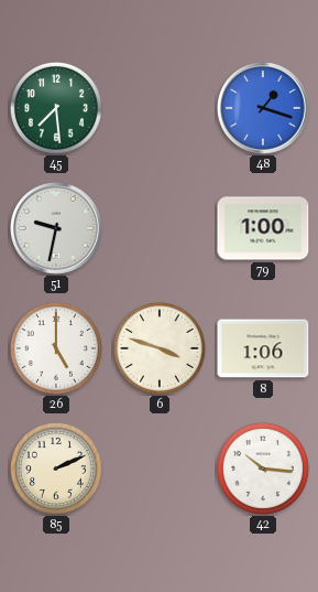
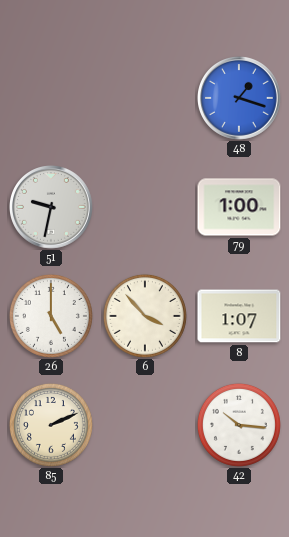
45: 7:29 -> none
6: 3:48 -> 3:53
8: 1:06 -> 1:07
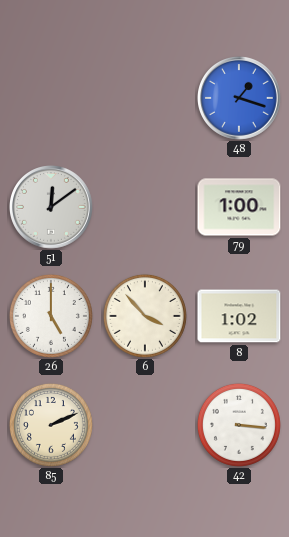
51: 9:32 -> 12:09
8: 1:07 -> 1:02
42: 10:16 -> 3:16
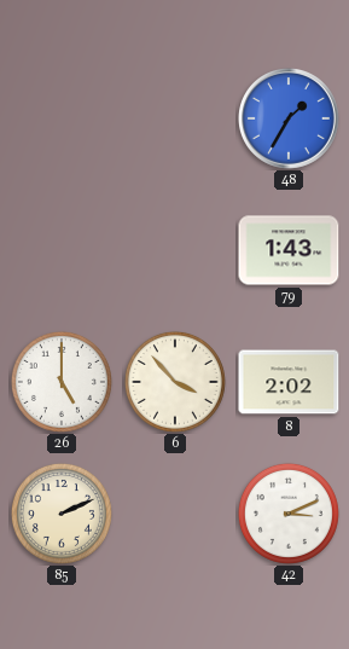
48: 1:18 -> 1:35
51: 12:09 -> none
79: 1:00 -> 1:43
8: 1:02 -> 2:02
42: 3:16 -> 3:11
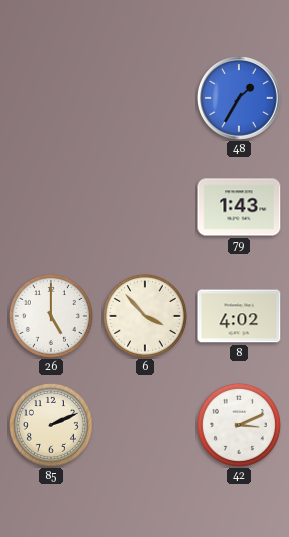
8: 2:02 -> 4:02
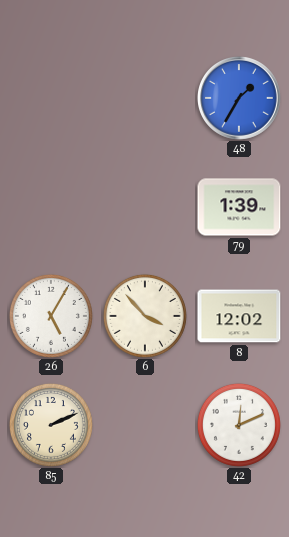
79: 1:43 -> 1:39
26: 5:00 -> 5:05
8: 4:02 -> 12:02
42: 3:11 -> 12:11
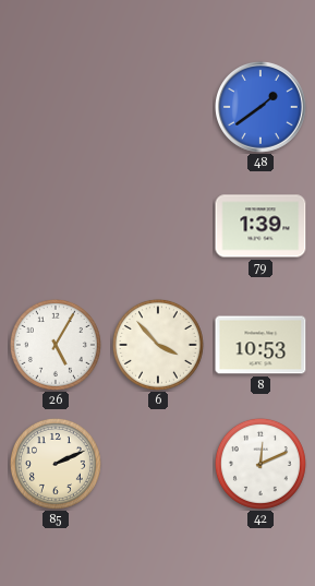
48: 1:35 -> 1:39
8: 12:02 -> 10:53
